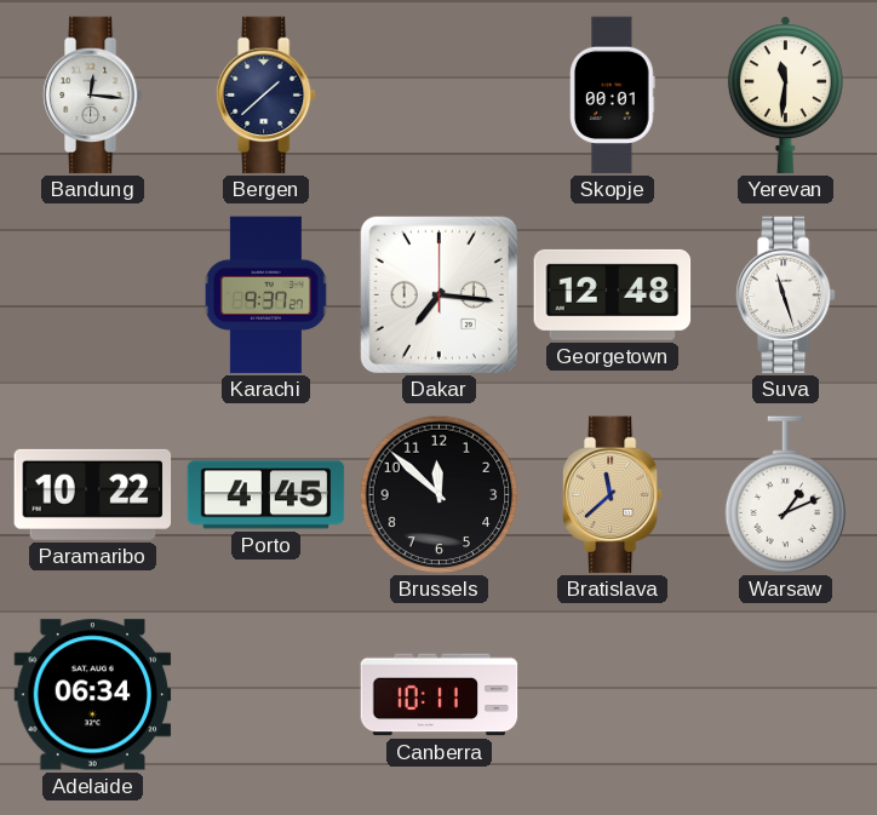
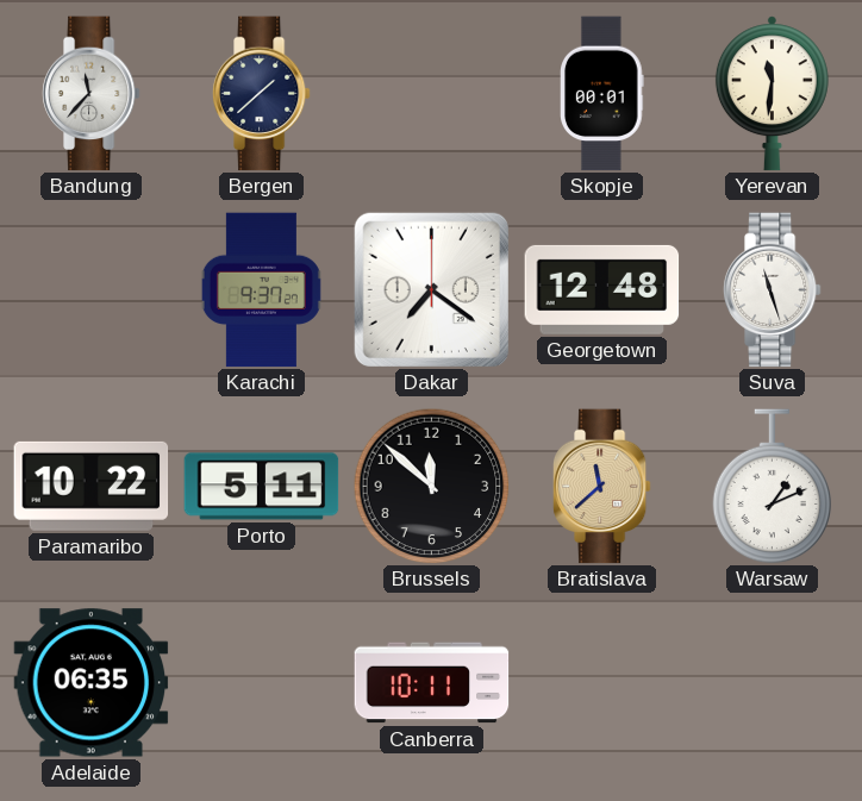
Bandung: 12:16 -> 11:37
Dakar: 7:16 -> 7:21
Porto: 4:45 -> 5:11
Adelaide: 06:34 -> 06:35
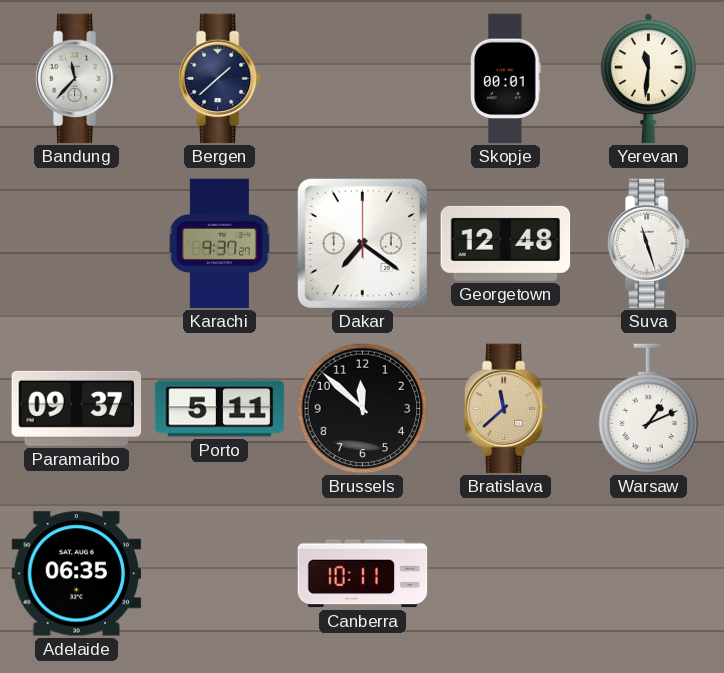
Paramaribo: 10:22 -> 09:37
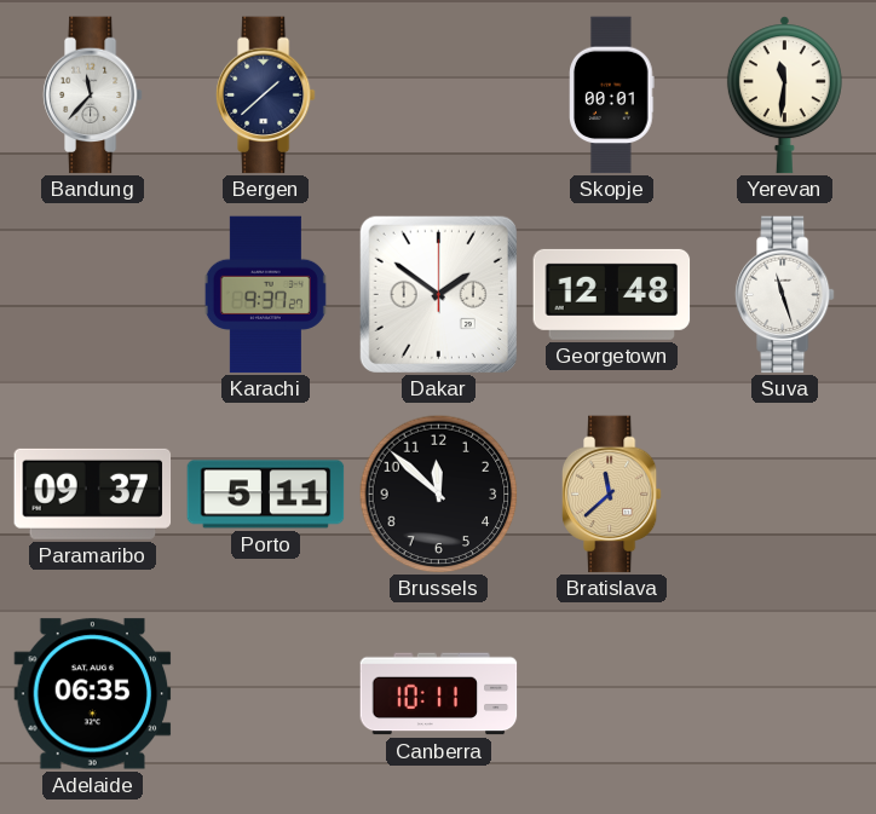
Dakar: 7:21 -> 1:51
Warsaw: 1:11 -> none
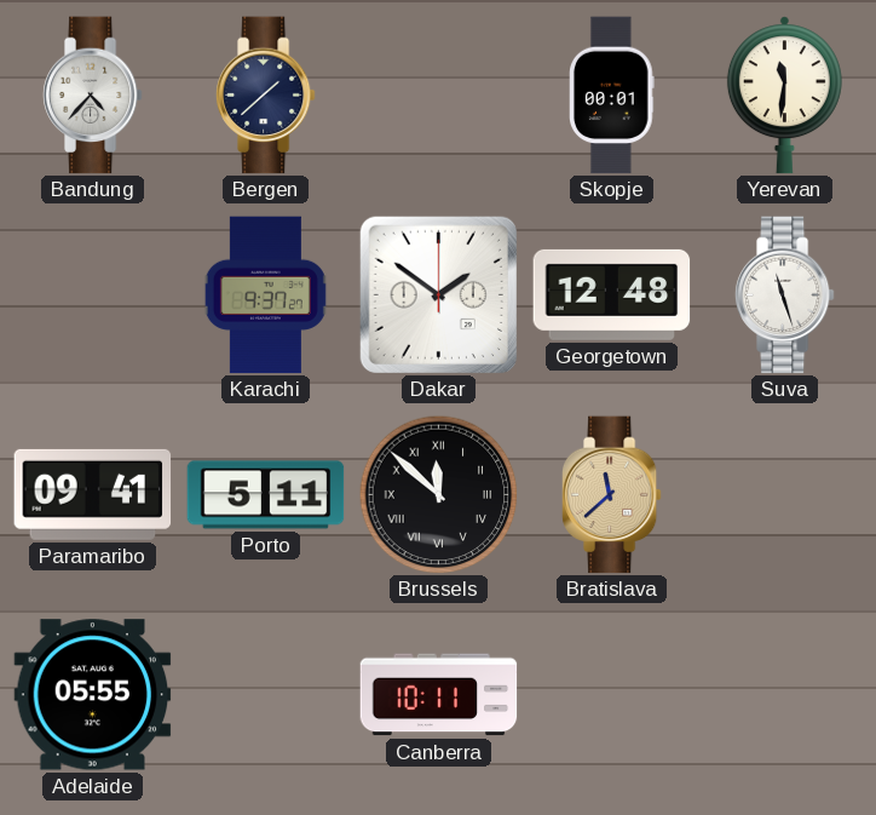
Bandung: 11:37 -> 4:37
Paramaribo: 09:37 -> 09:41
Brussels numerals: Arabic -> Roman
Adelaide: 06:35 -> 05:55
